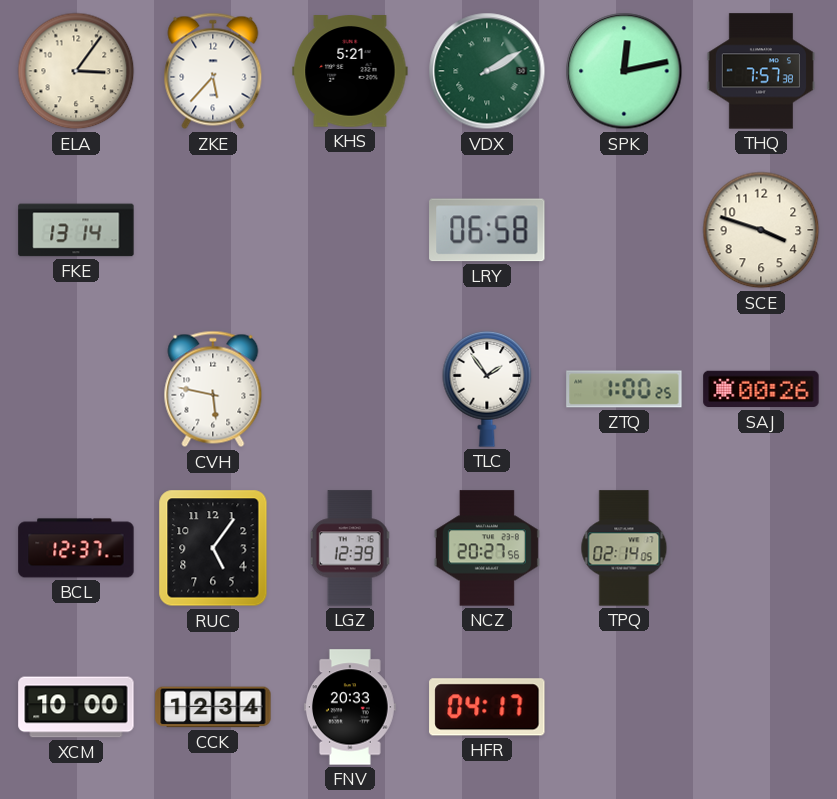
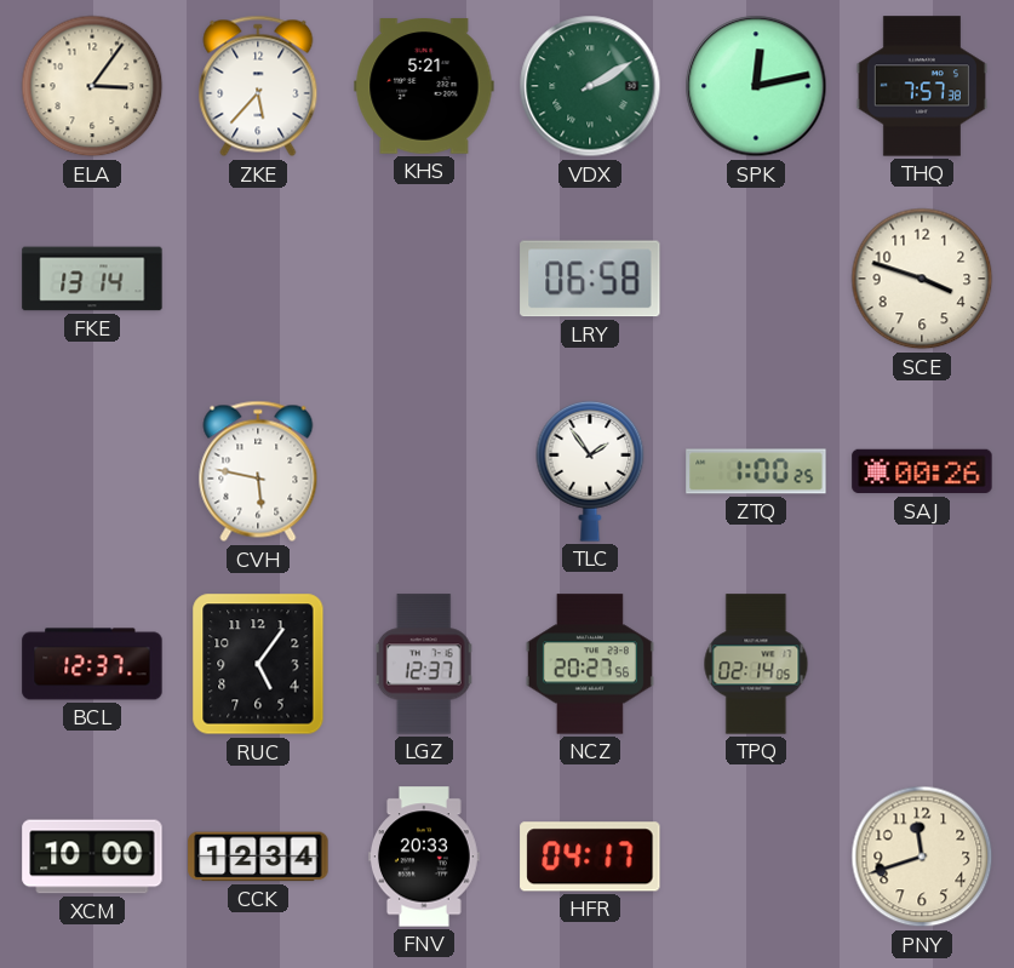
LGZ: 12:39 -> 12:37
PNY: none -> 11:42
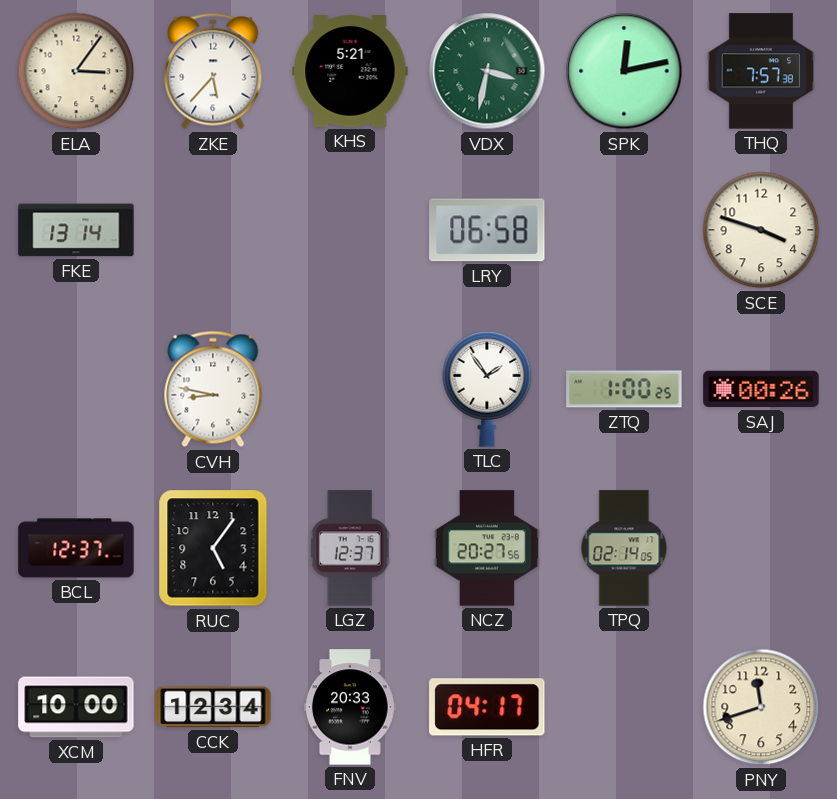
VDX: 2:10 -> 3:32
CVH: 5:47 -> 8:47
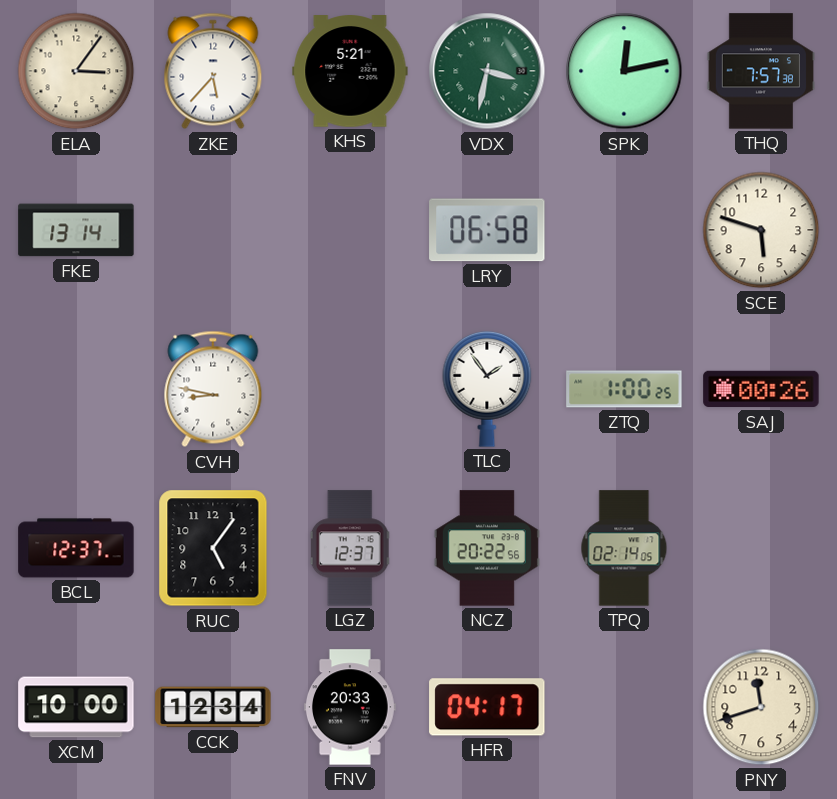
SCE: 3:48 -> 5:48
NCZ: 20:27 -> 20:22
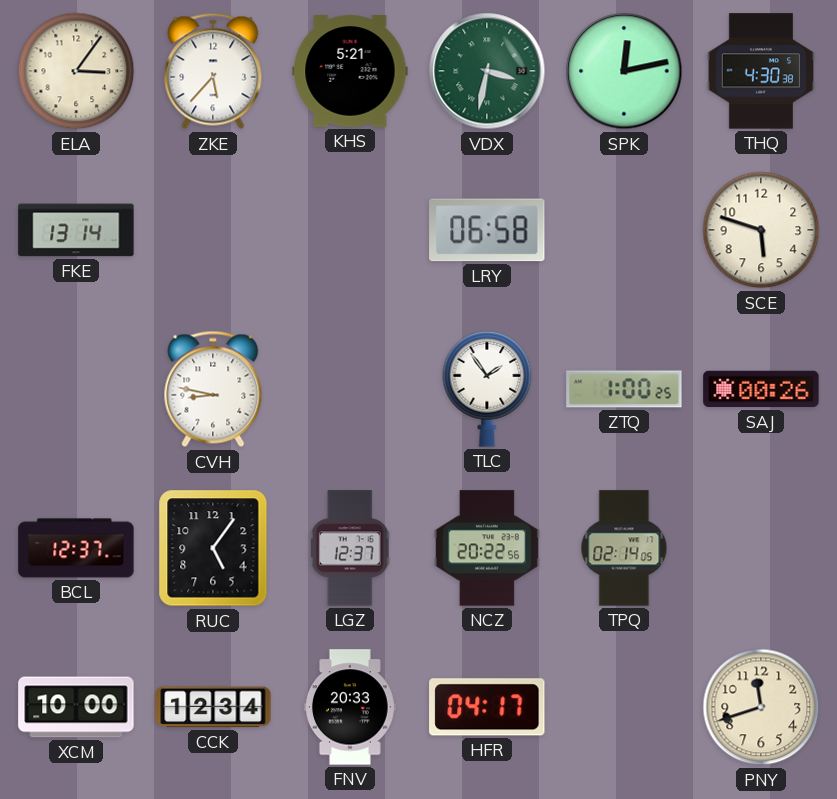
THQ: 7:57 -> 4:30
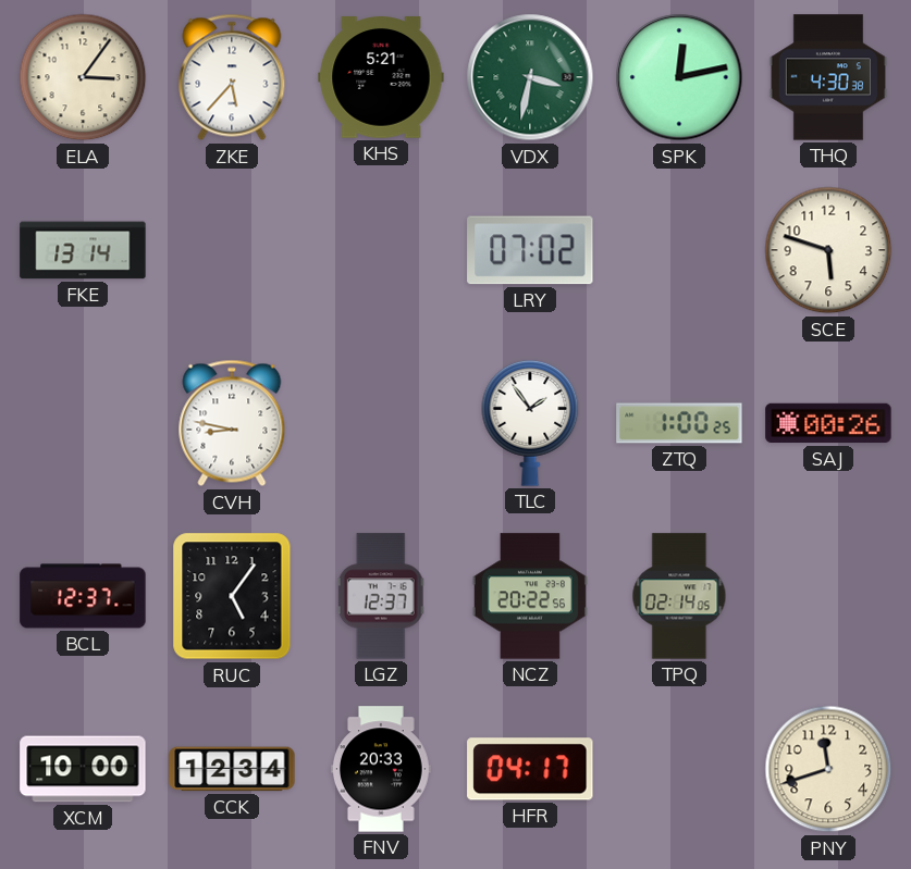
LRY: 06:58 -> 07:02
